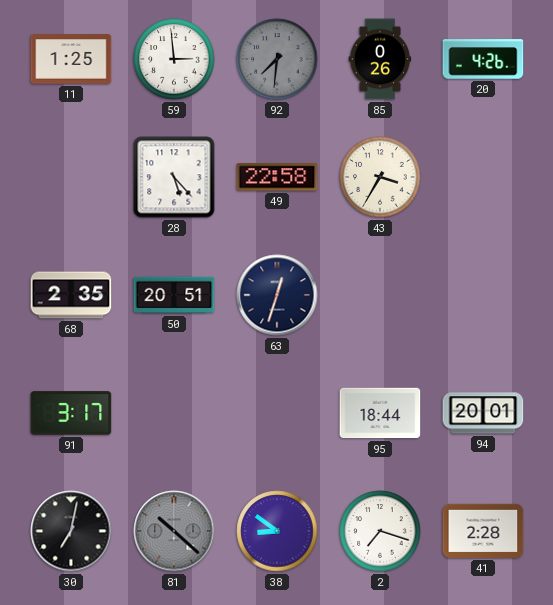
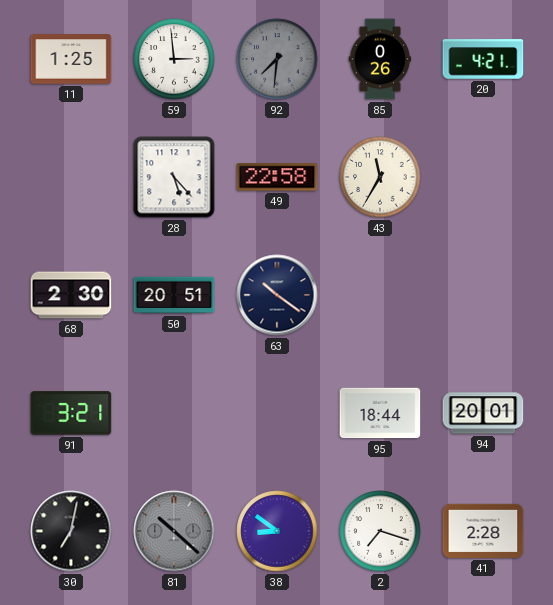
20: 4:26 -> 4:21
43: 3:35 -> 11:35
68: 2:35 -> 2:30
63: 12:33 -> 10:21
91: 3:17 -> 3:21
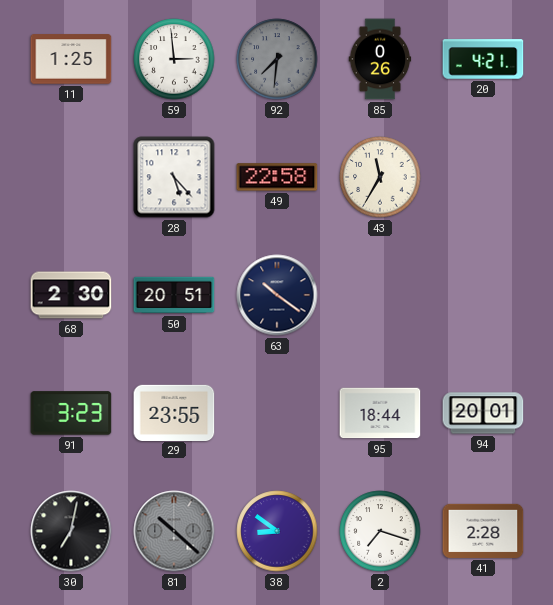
91: 3:21 -> 3:23
29: none -> 23:55
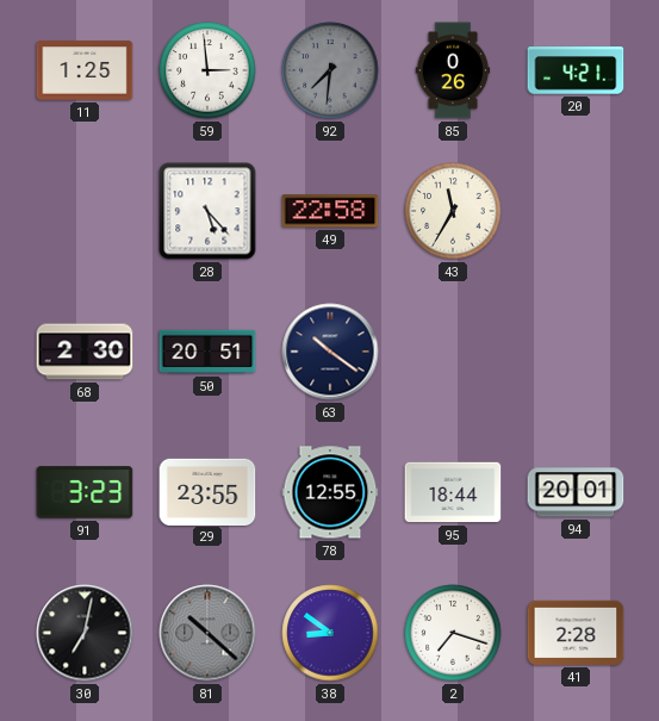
78: none -> 12:55
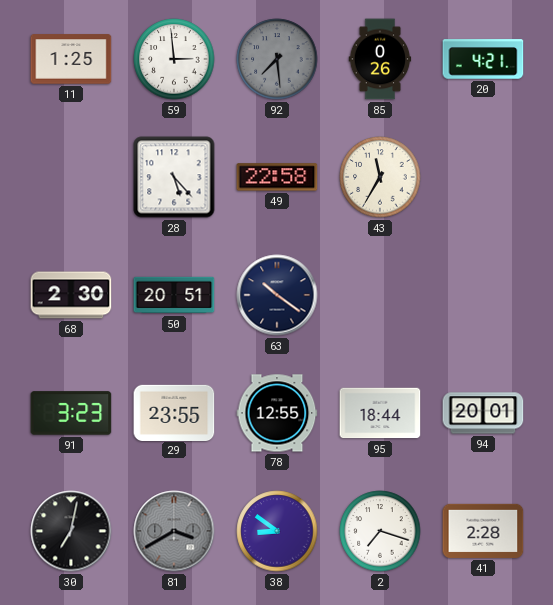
92: 7:31 -> 7:29
81: 10:22 -> 3:40
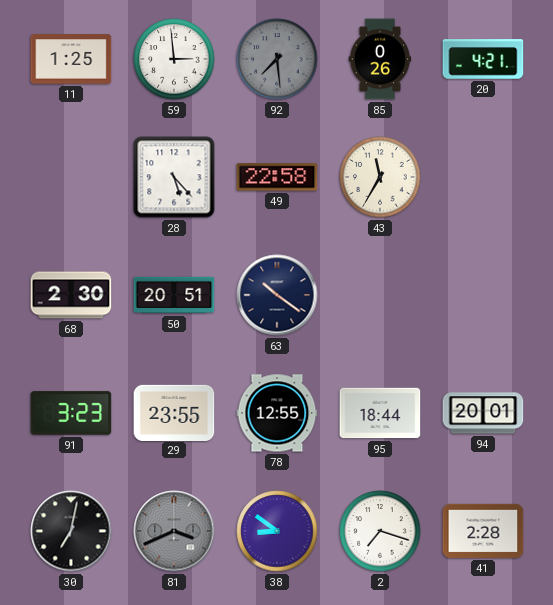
81: 3:40 -> 3:41
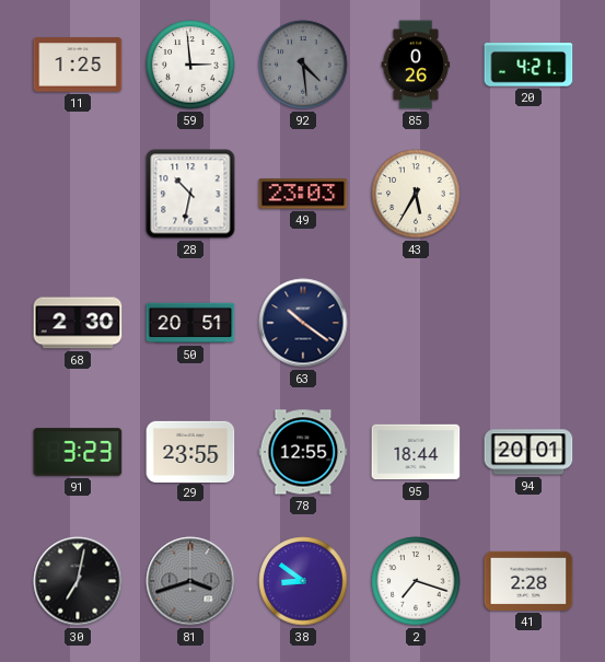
92: 7:29 -> 4:29
28: 5:23 -> 10:32
49: 22:58 -> 23:03
43: 11:35 -> 5:35
81: 3:41 -> 3:42
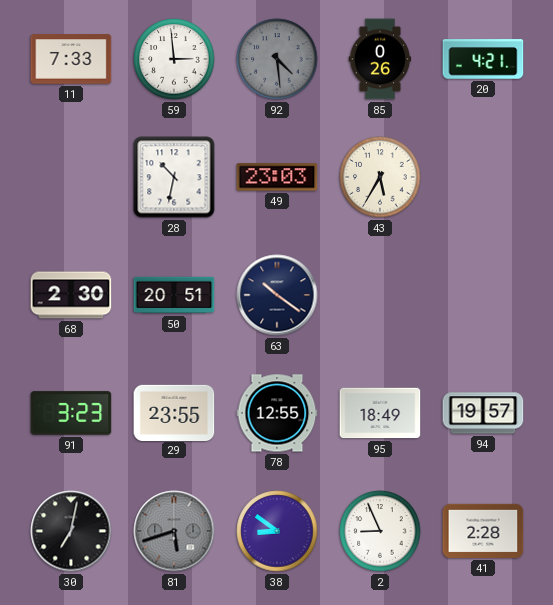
11: 1:25 -> 7:33
95: 18:44 -> 18:49
94: 20:01 -> 19:57
81: 3:42 -> 5:42
2: 7:18 -> 8:56
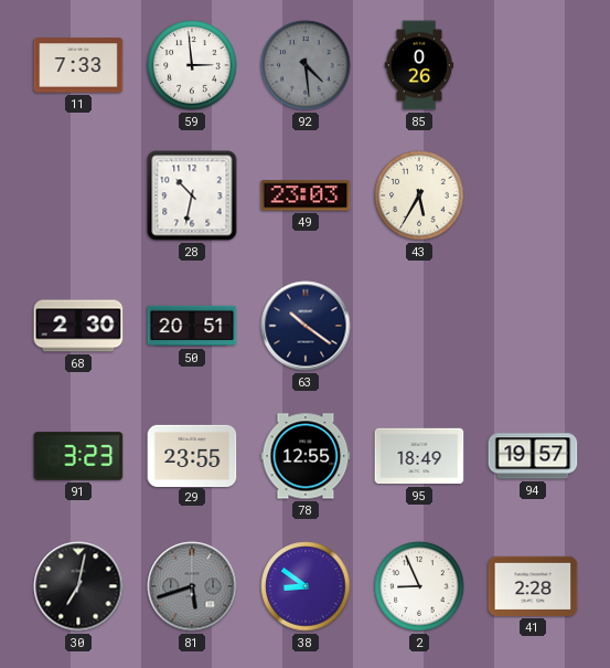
20: 4:21 -> none
